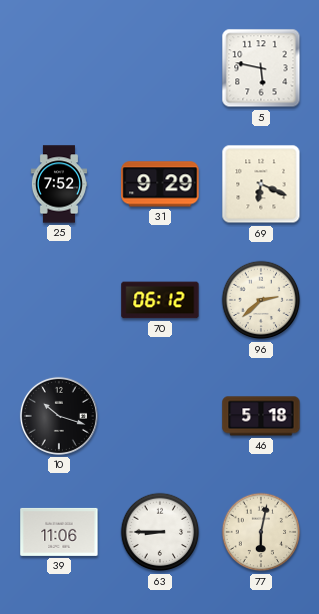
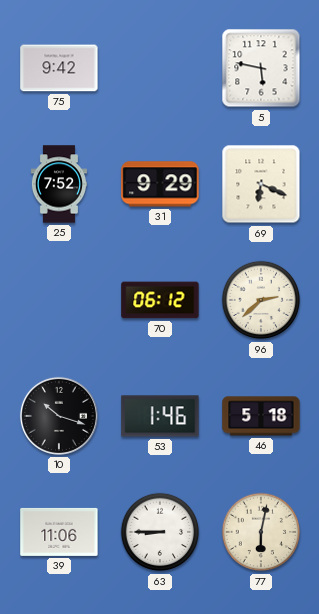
75: none -> 9:42
53: none -> 1:46
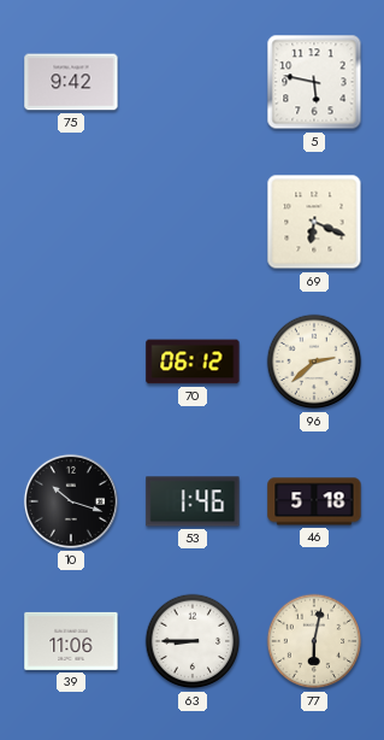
25: 7:52 -> none
31: 9:29 -> none
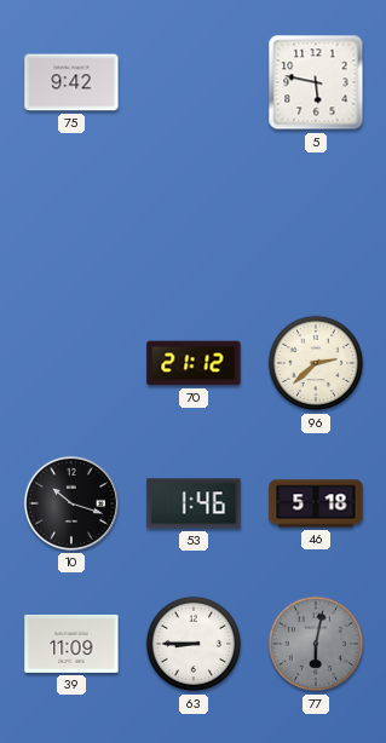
69: 6:19 -> none
70: 06:12 -> 21:12
39: 11:06 -> 11:09
77 dial: cream -> grey
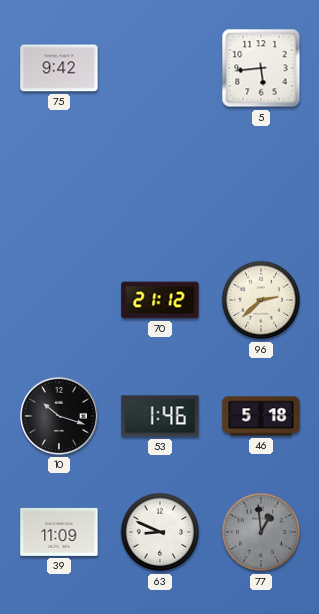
5: 5:47 -> 5:44
63: 8:45 -> 8:49
77: 6:02 -> 12:59
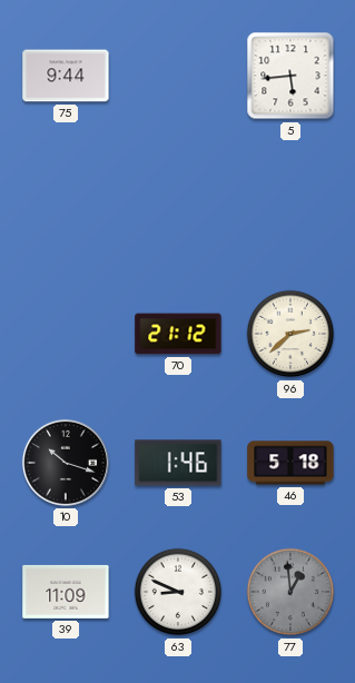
75: 9:42 -> 9:44
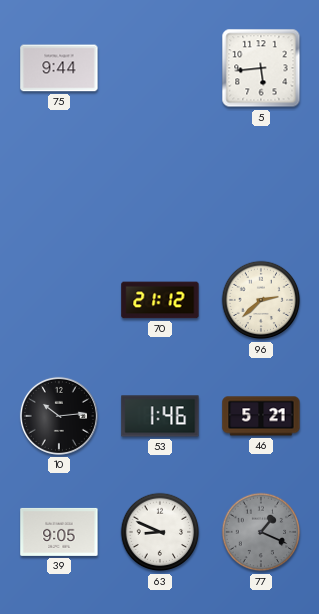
10: 10:18 -> 10:14
46: 5:18 -> 5:21
39: 11:09 -> 9:05
77: 12:59 -> 1:19
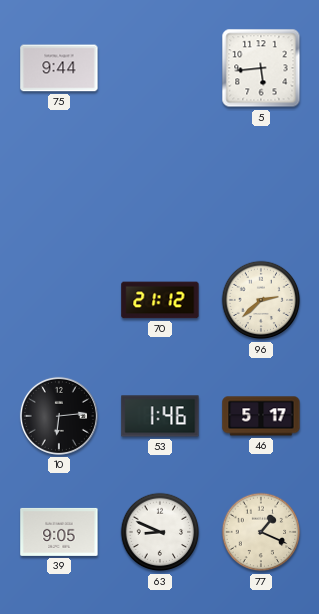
10: 10:14 -> 6:14
46: 5:21 -> 5:17
77 dial: grey -> cream
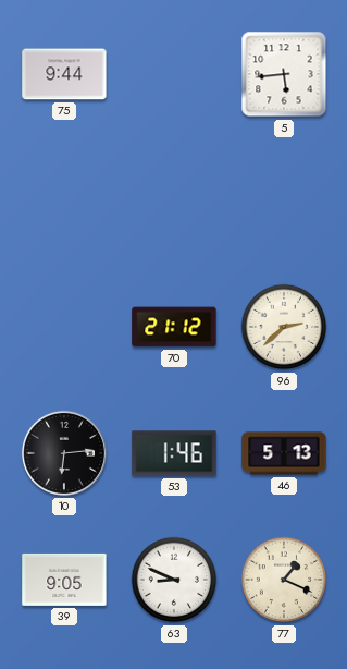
46: 5:17 -> 5:13
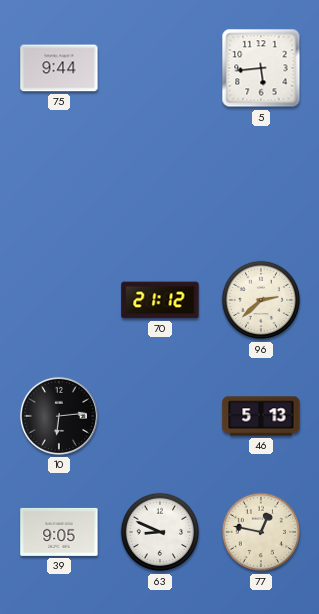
53: 1:46 -> none
77: 1:19 -> 12:47
